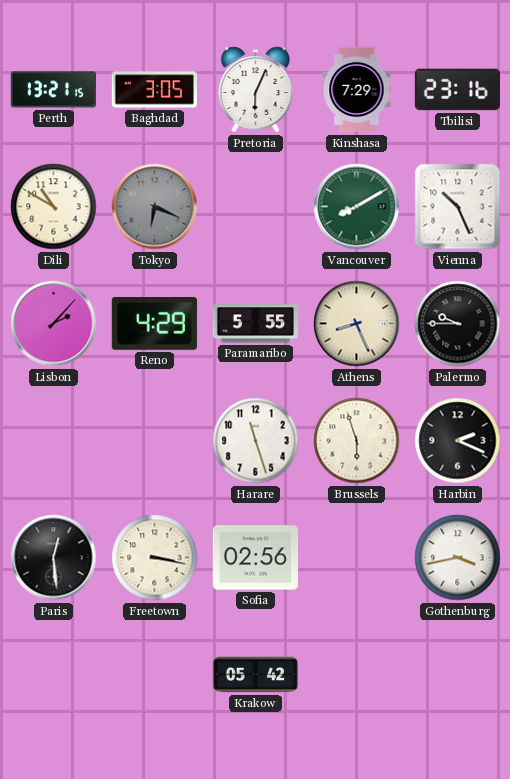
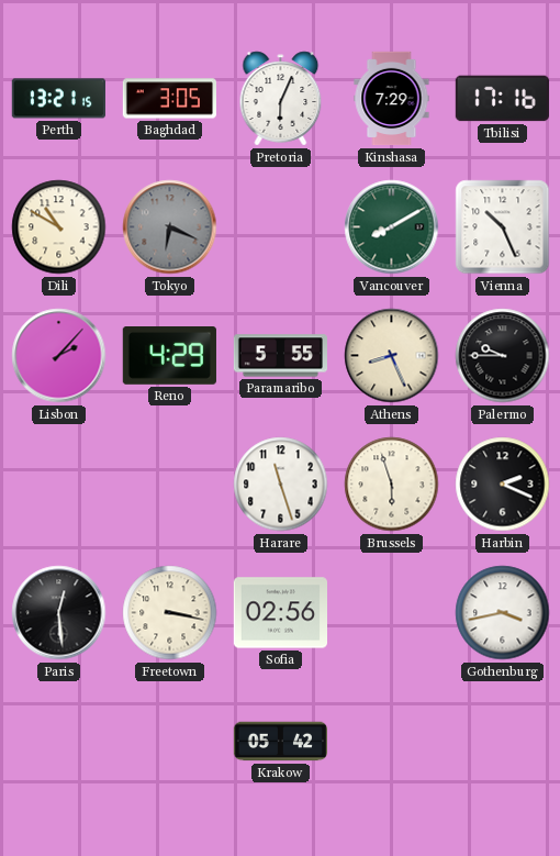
Tbilisi: 23:16 -> 17:16
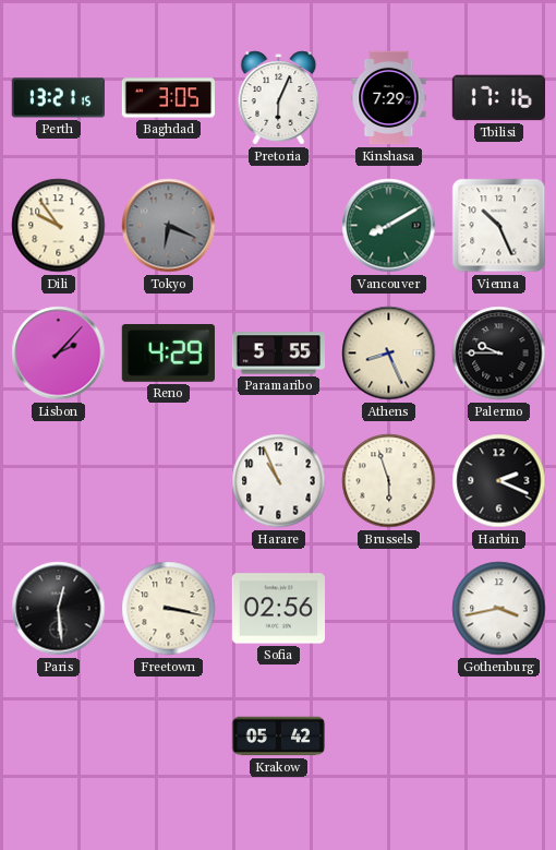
Dili: 10:50 -> 9:54
Harare: 11:27 -> 10:56
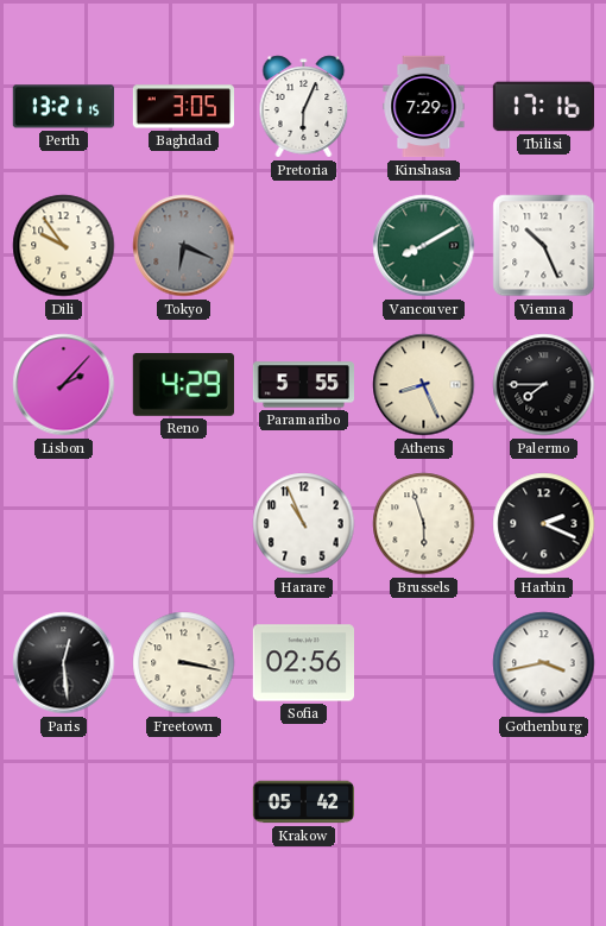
Palermo: 9:45 -> 7:45
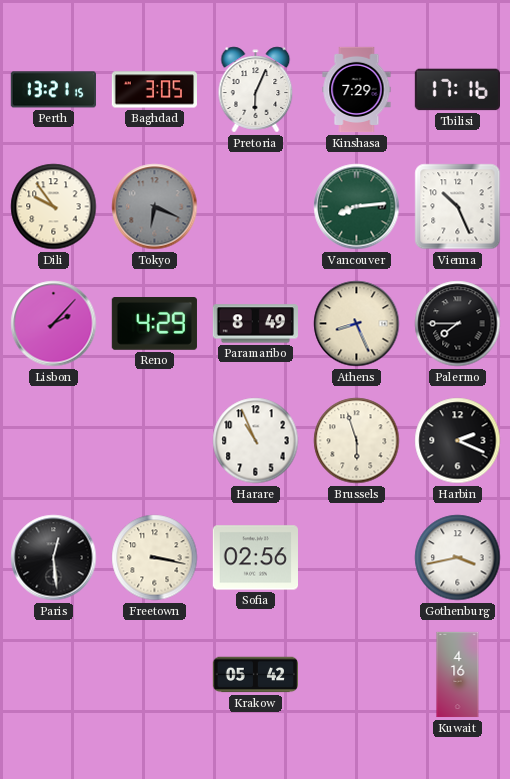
Vancouver: 8:10 -> 8:14
Paramaribo: 5:55 -> 8:49
Kuwait: none -> 4:16
